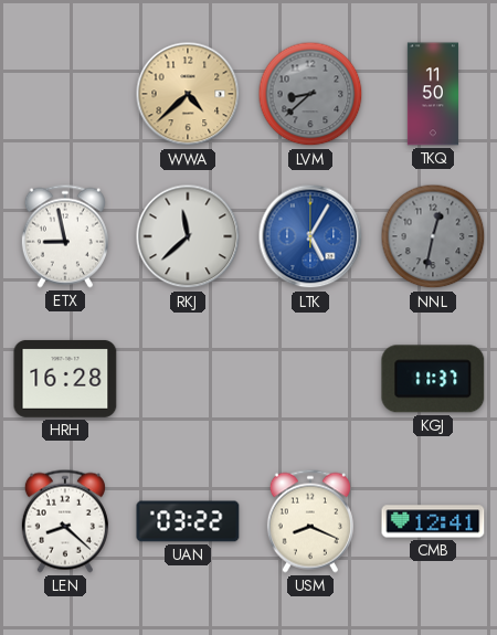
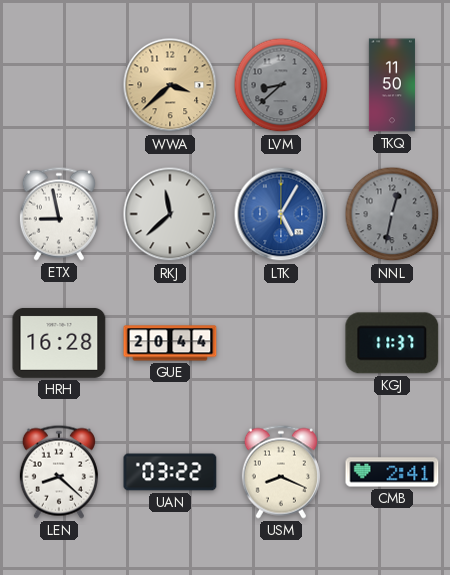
WWA: 4:38 -> 3:38
GUE: none -> 20:44
CMB: 12:41 -> 2:41
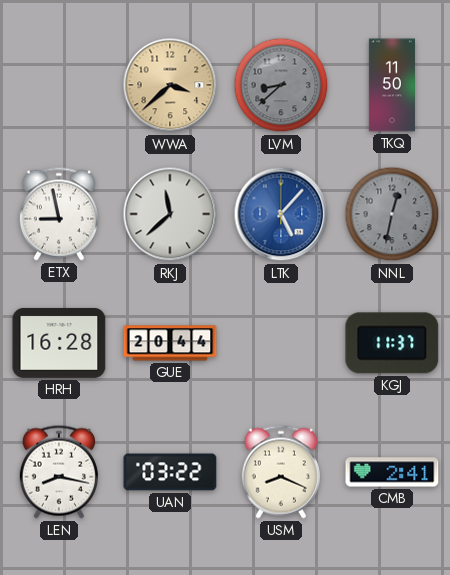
LTK: 5:05 -> 5:07
LEN: 8:22 -> 8:17
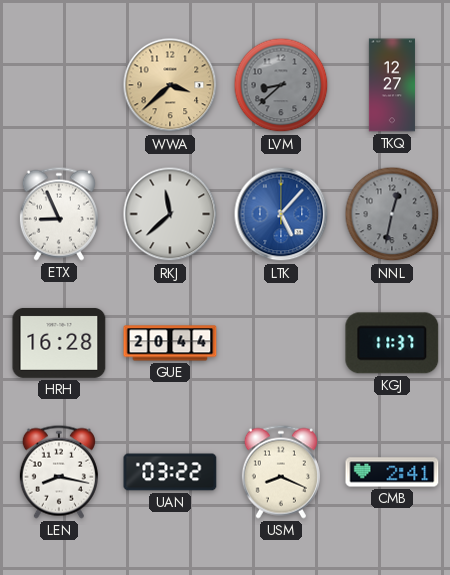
TKQ: 11:50 -> 12:27
ETX: 8:58 -> 8:56
